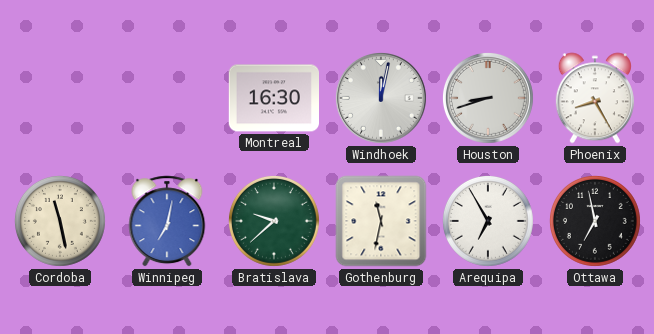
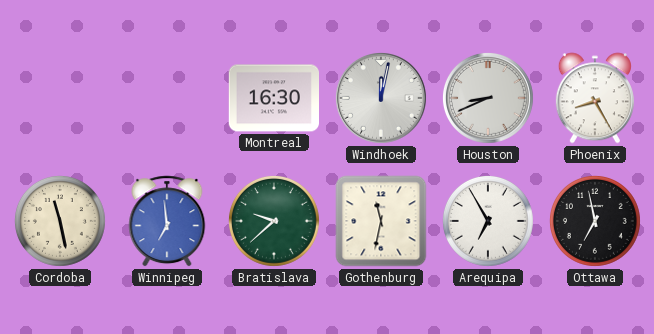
Houston: 8:42 -> 8:41
Winnipeg: 7:02 -> 6:59
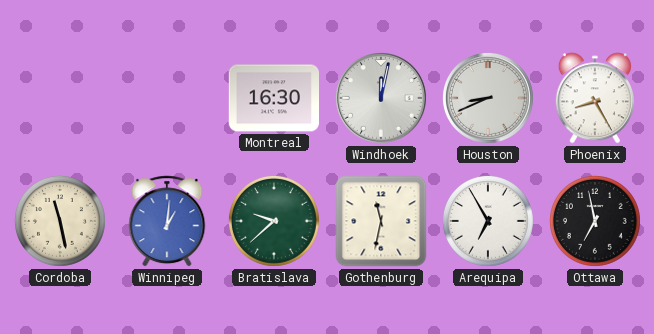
Winnipeg: 6:59 -> 1:01
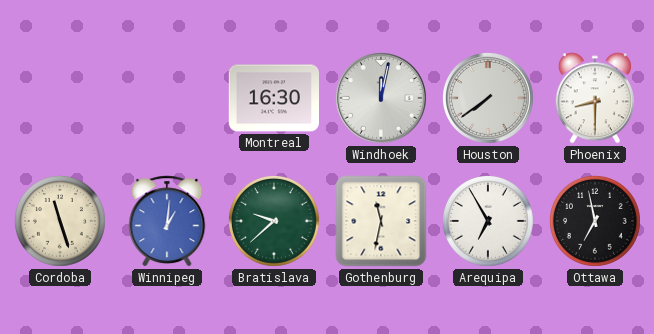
Houston: 8:41 -> 7:39
Phoenix: 8:25 -> 8:30
Cordoba: 11:28 -> 11:27
